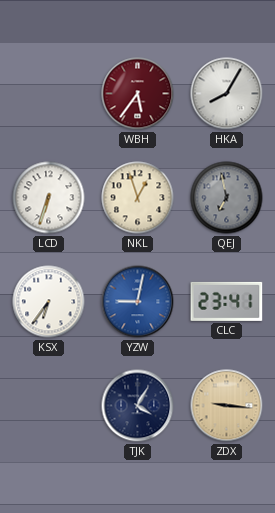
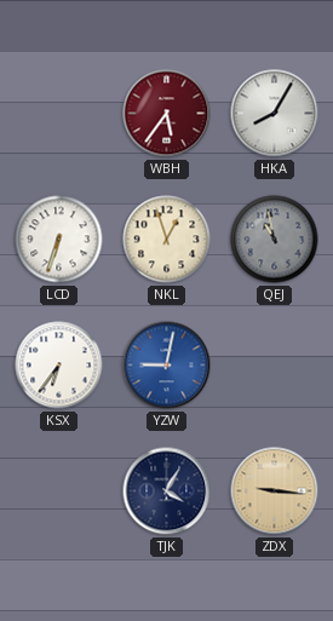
QEJ: 6:58 -> 10:58
CLC: 23:41 -> none
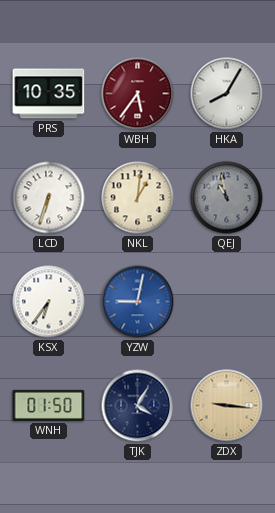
PRS: none -> 10:35
NKL: 12:57 -> 1:01
WNH: none -> 01:50
